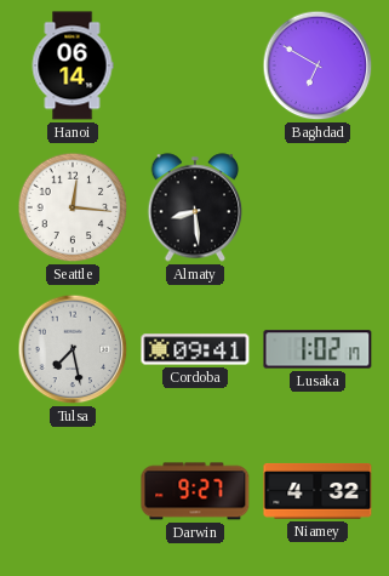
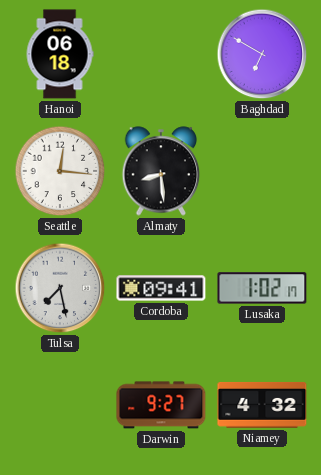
Hanoi: 06:14 -> 06:18
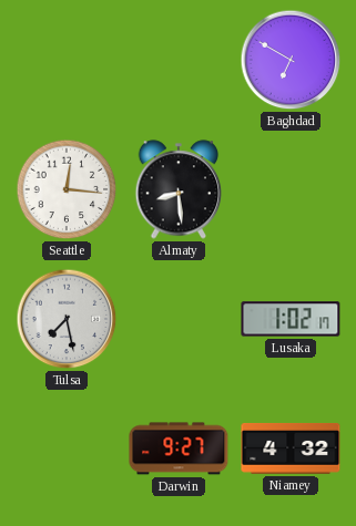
Hanoi: 06:18 -> none
Cordoba: 09:41 -> none
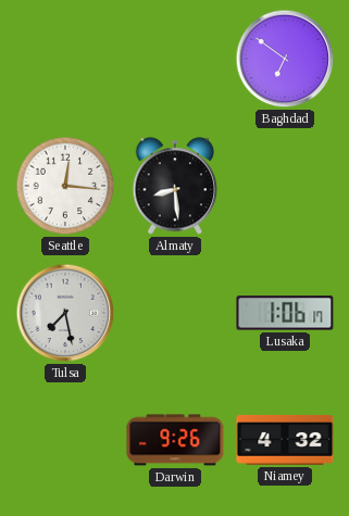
Baghdad: 6:50 -> 6:51
Lusaka: 1:02 -> 1:06
Darwin: 9:27 -> 9:26
